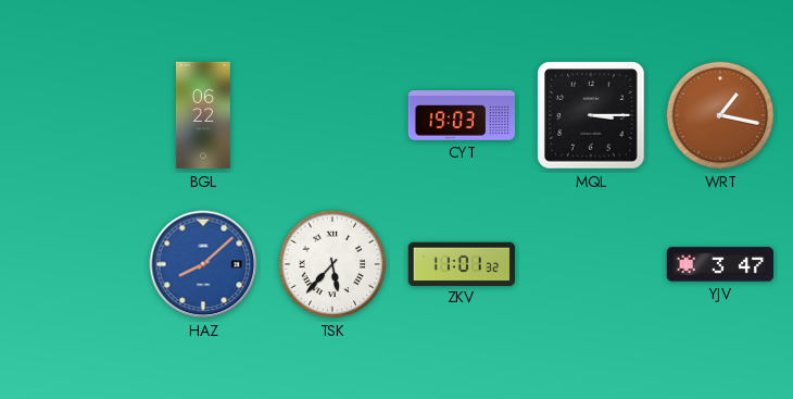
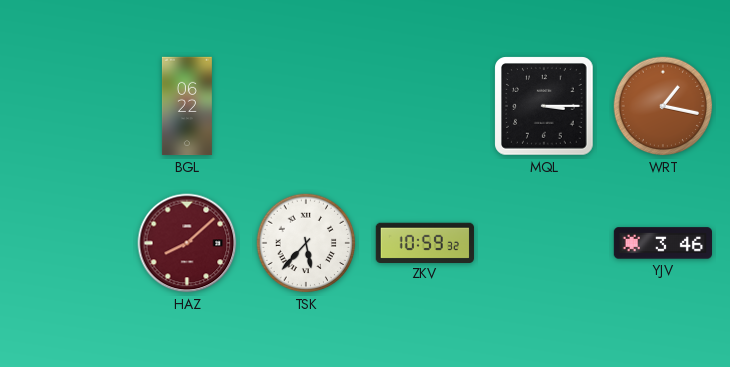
CYT: 19:03 -> none
HAZ dial: blue -> burgundy
ZKV: 11:01 -> 10:59
YJV: 3:47 -> 3:46
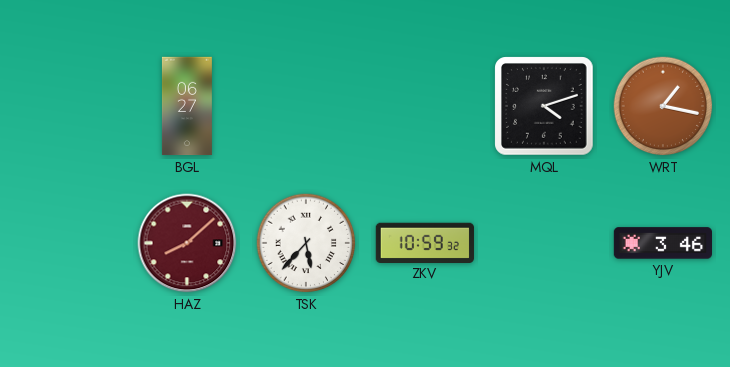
BGL: 06:22 -> 06:27
MQL: 3:15 -> 4:12
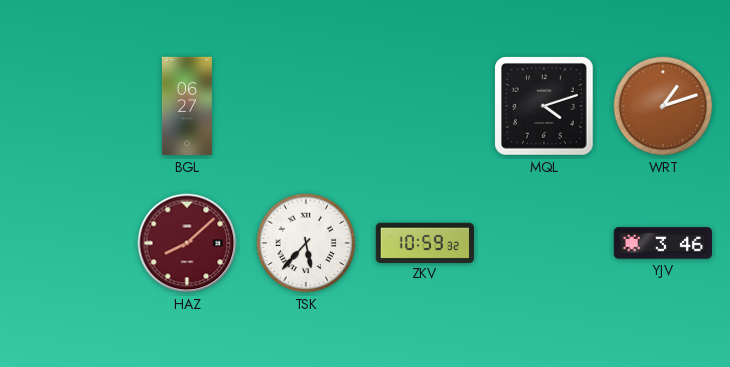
WRT: 1:17 -> 1:12
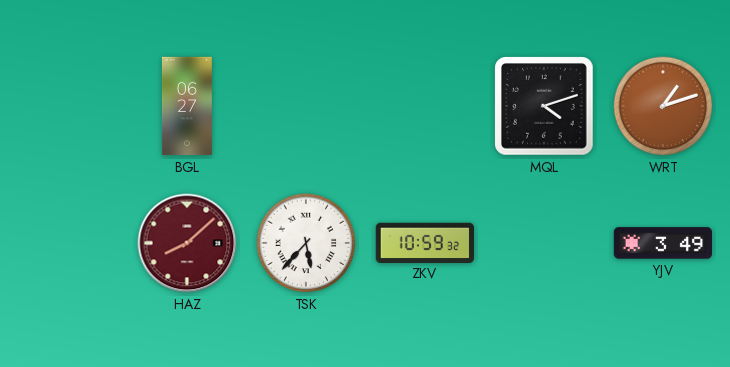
YJV: 3:46 -> 3:49
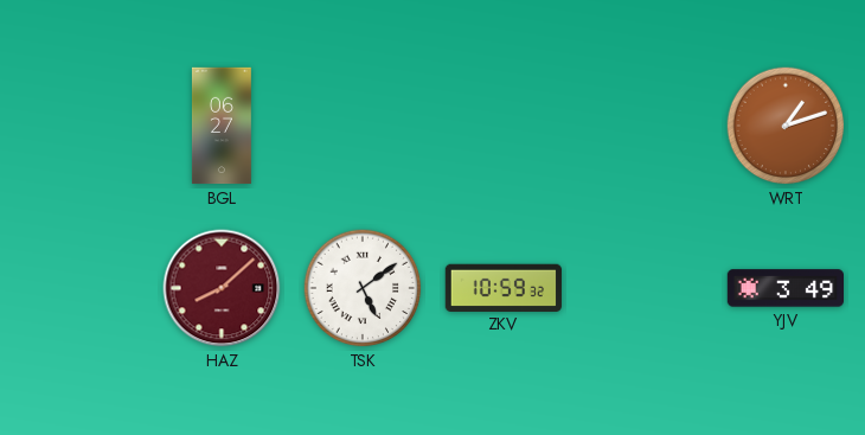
MQL: 4:12 -> none
TSK: 5:37 -> 5:09
